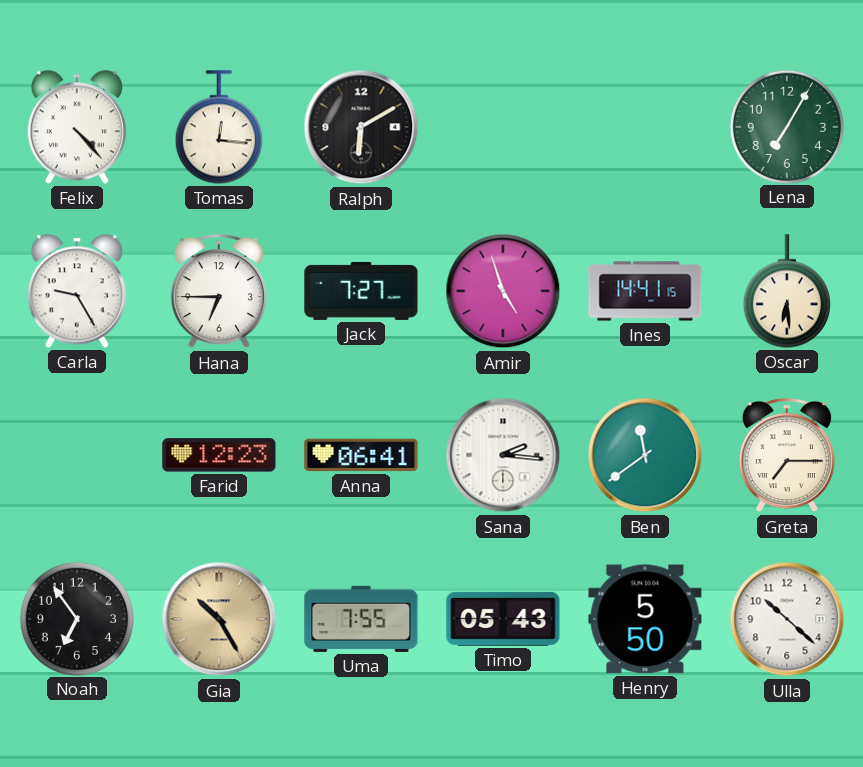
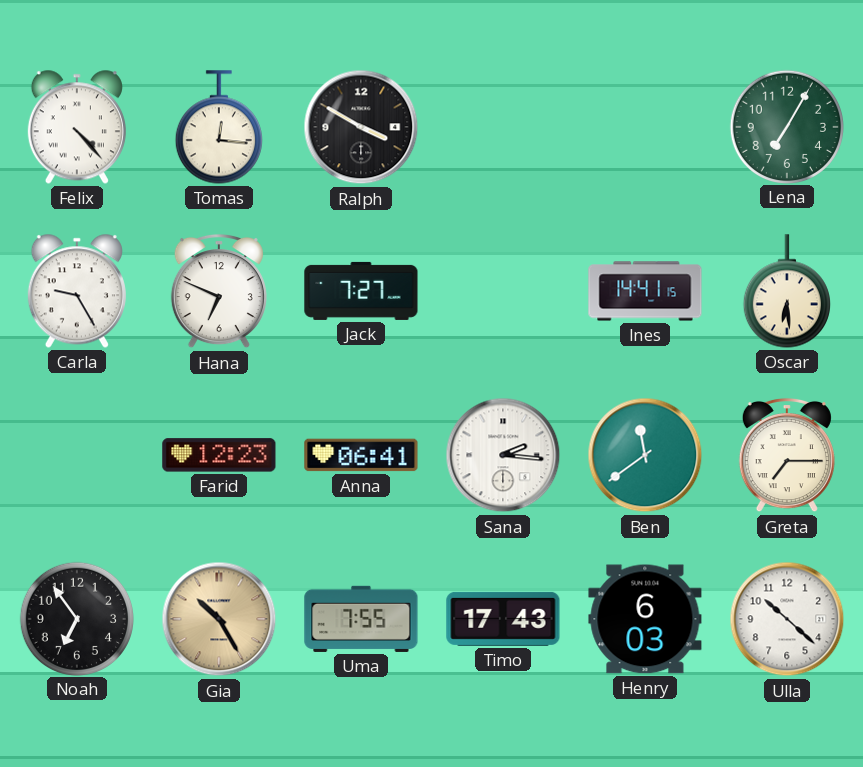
Ralph: 6:10 -> 3:50
Hana: 6:45 -> 6:49
Amir: 4:57 -> none
Timo: 05:43 -> 17:43
Henry: 5:50 -> 6:03
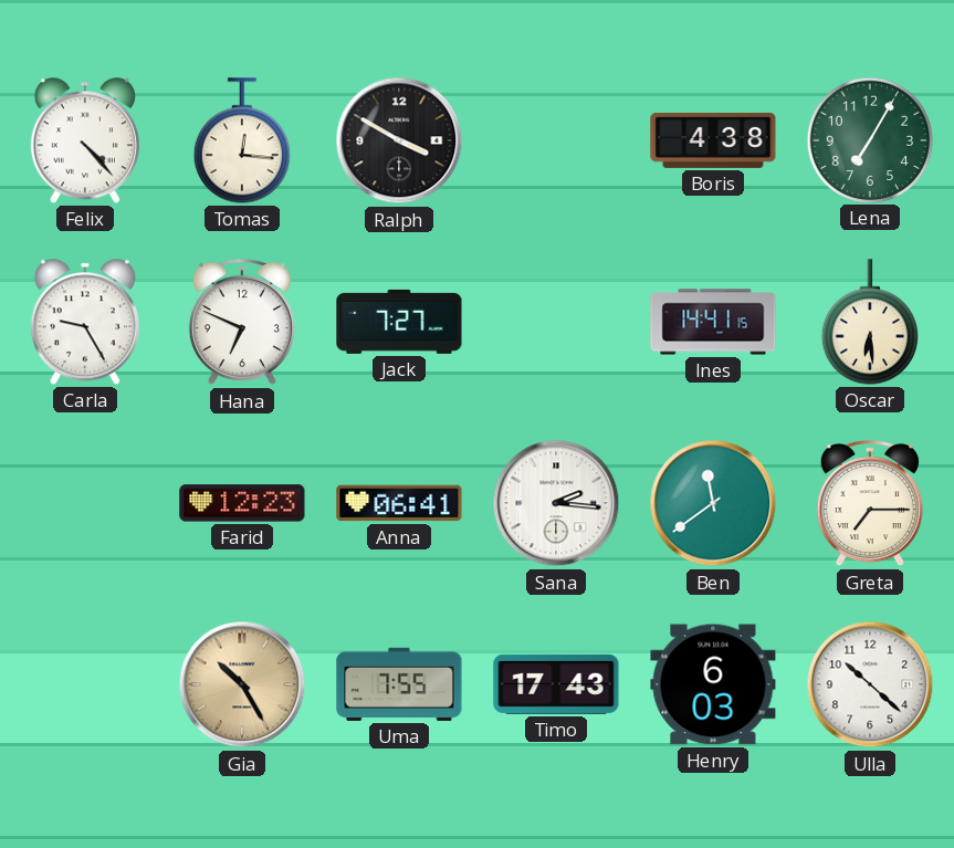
Boris: none -> 4:38
Noah: 6:54 -> none
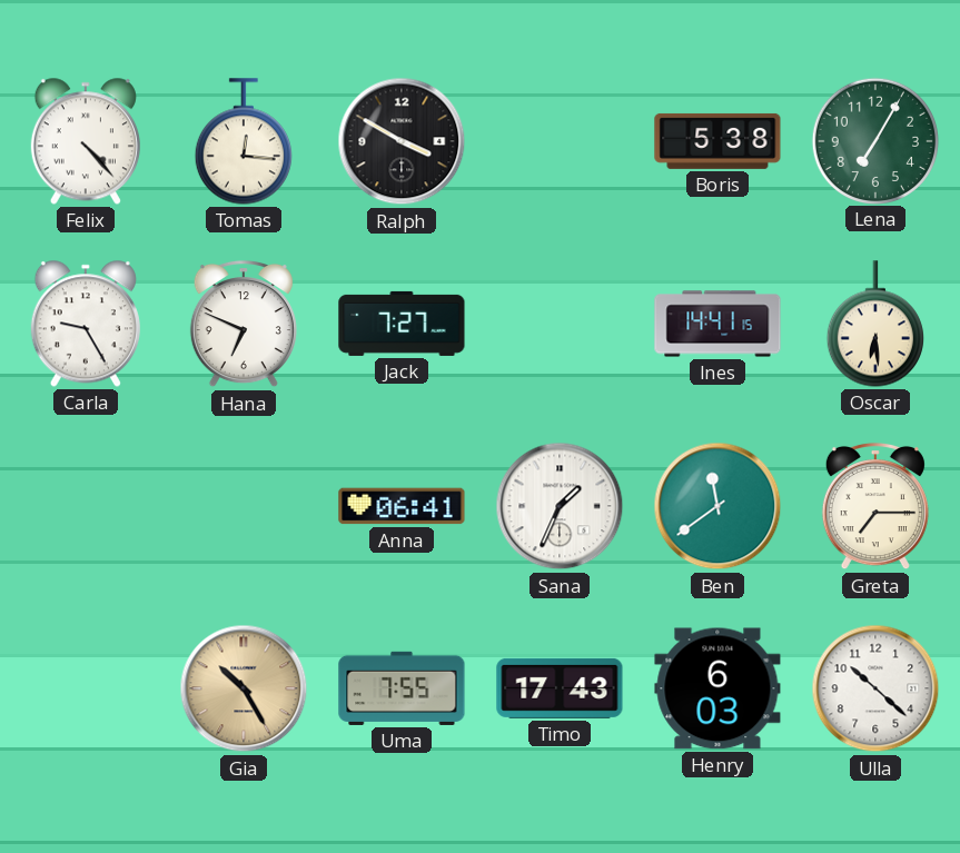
Boris: 4:38 -> 5:38
Farid: 12:23 -> none
Sana: 2:16 -> 1:34
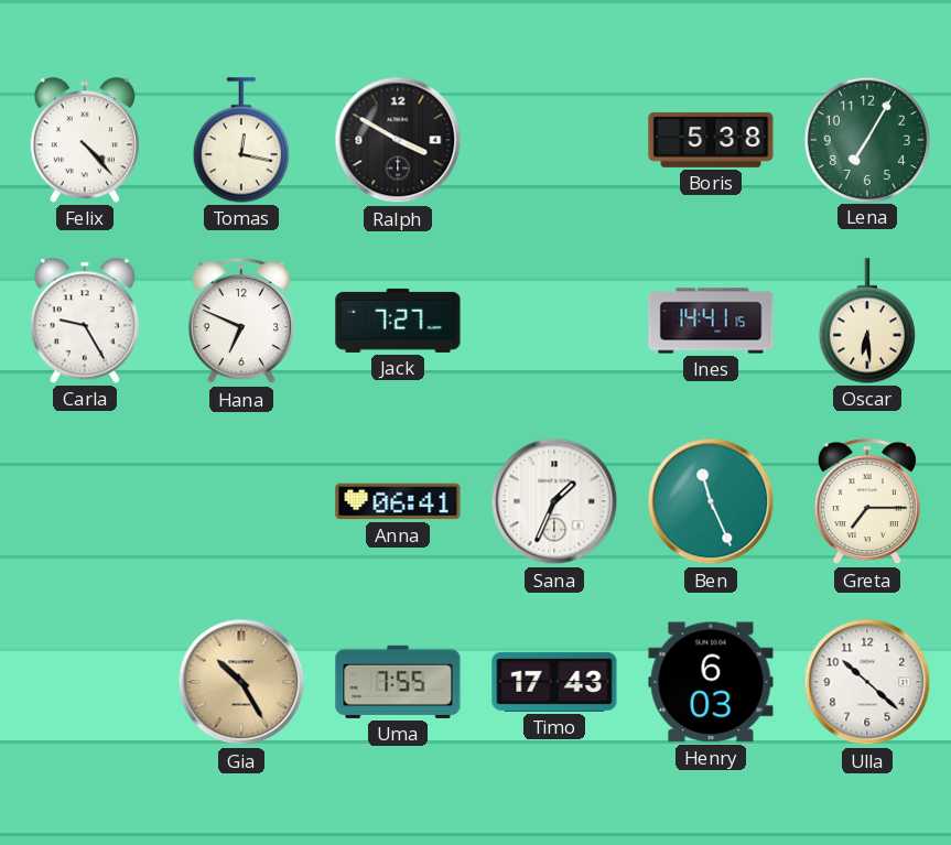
Tomas: 12:16 -> 12:17
Ben: 11:39 -> 11:26
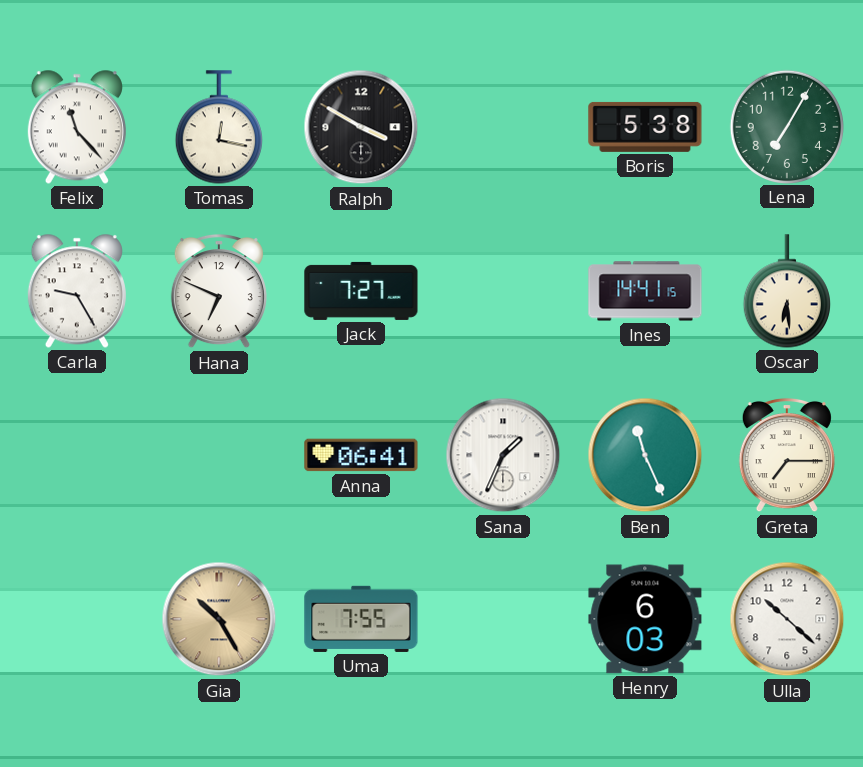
Felix: 4:23 -> 11:23
Timo: 17:43 -> none
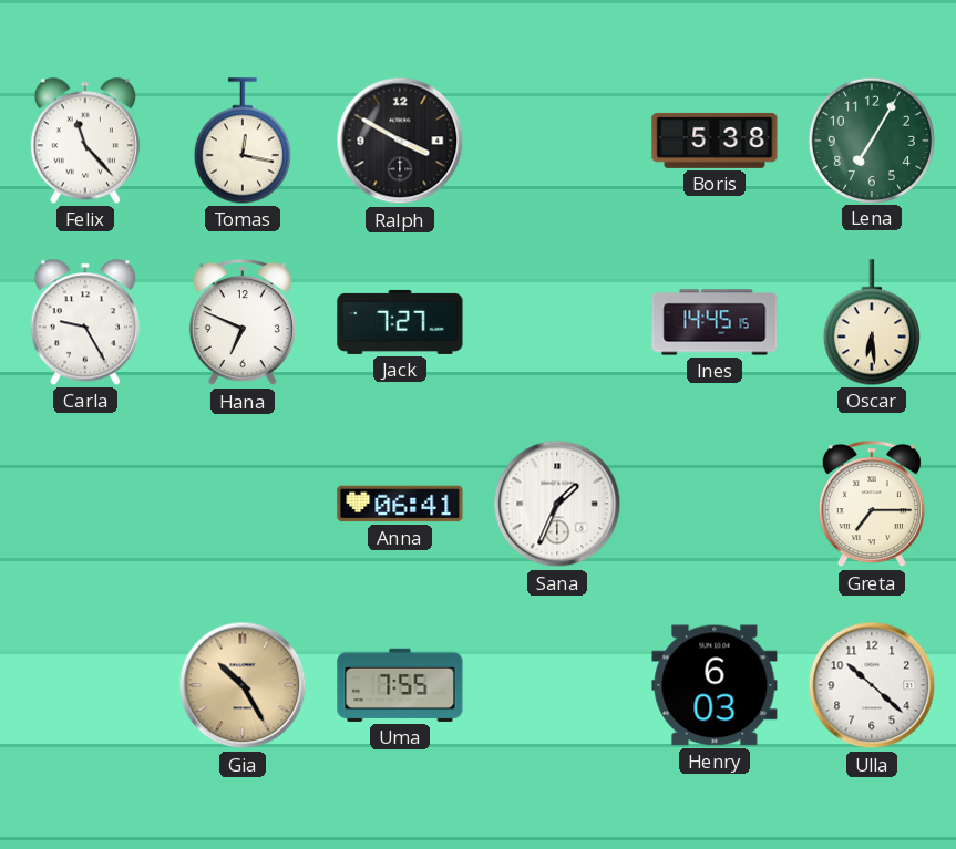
Ines: 14:41 -> 14:45
Ben: 11:26 -> none
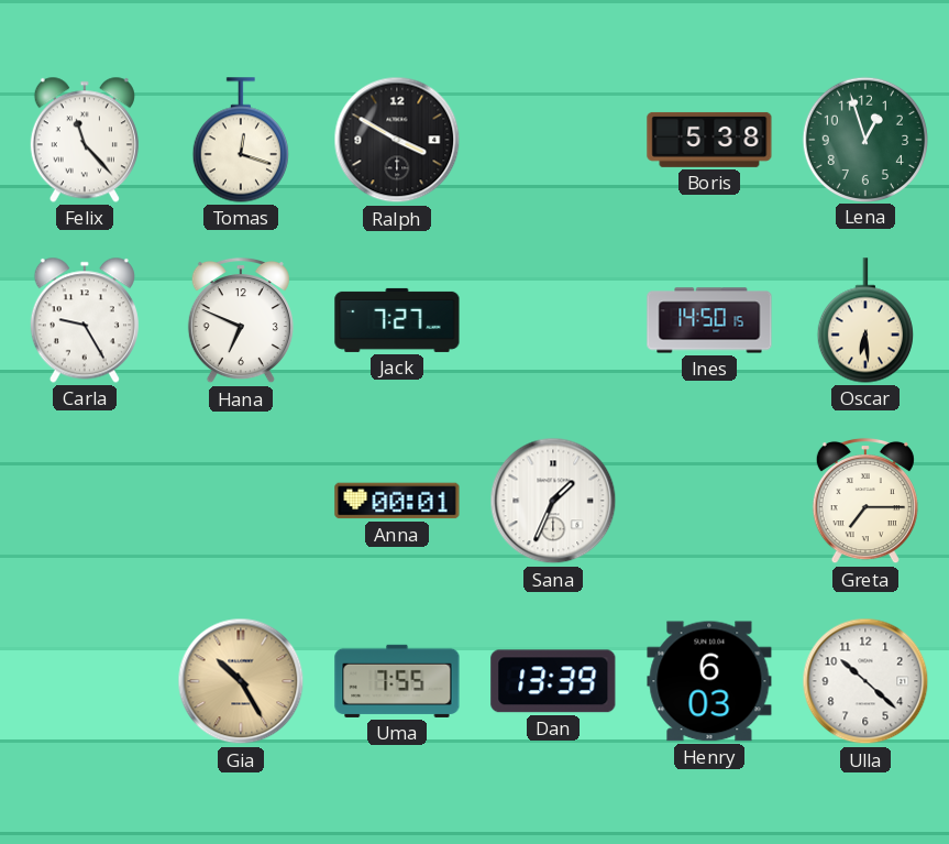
Tomas: 12:17 -> 12:18
Lena: 7:05 -> 12:57
Ines: 14:45 -> 14:50
Anna: 06:41 -> 00:01
Dan: none -> 13:39
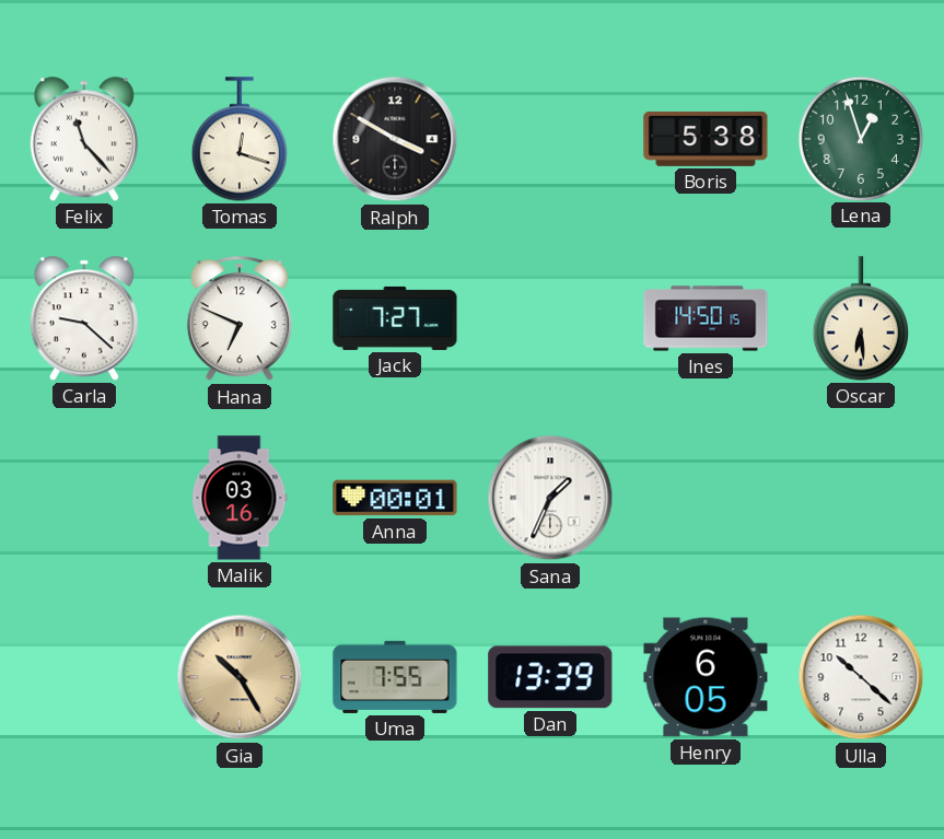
Carla: 9:25 -> 9:22
Malik: none -> 03:16
Greta: 7:15 -> none
Henry: 6:03 -> 6:05
